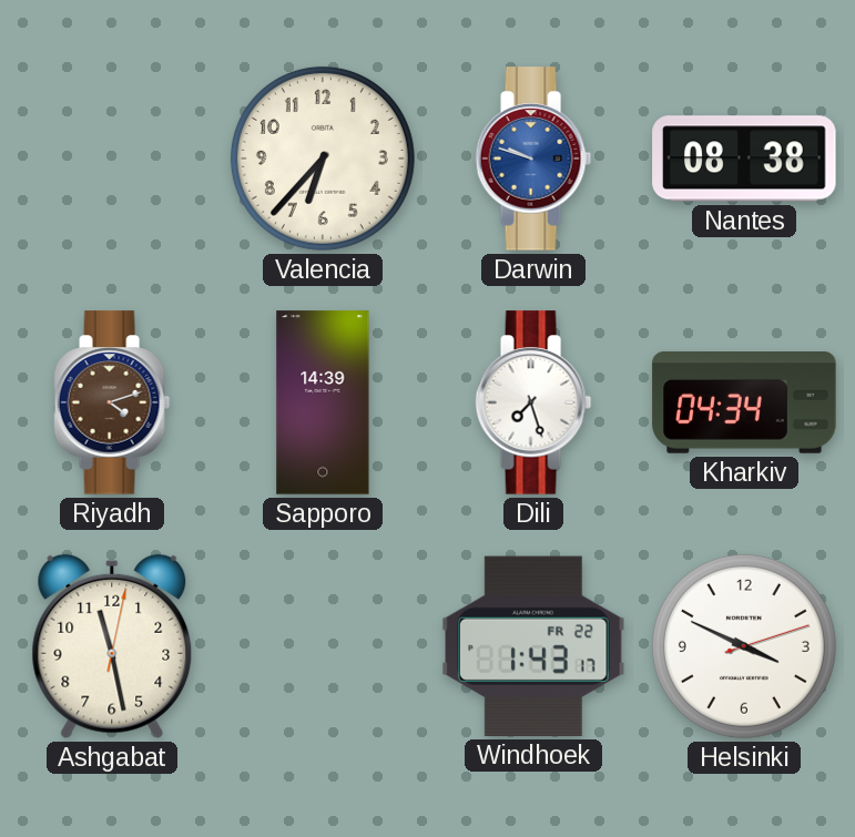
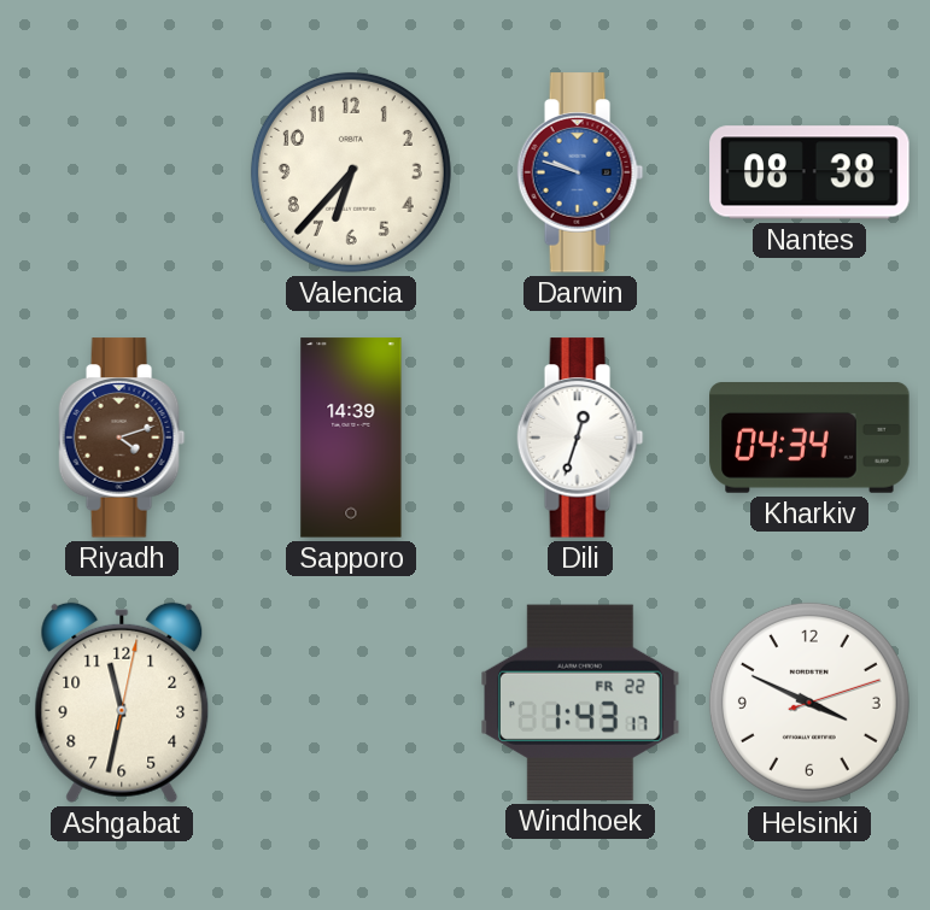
Dili: 7:27 -> 12:33
Ashgabat: 11:28 -> 11:32
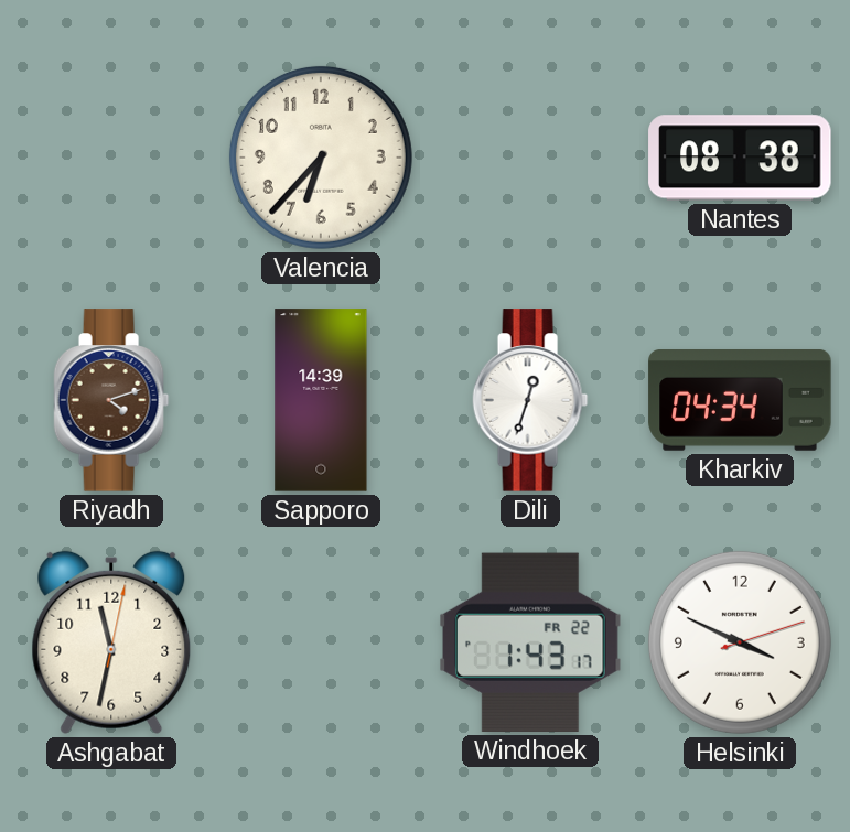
Darwin: 9:48 -> none
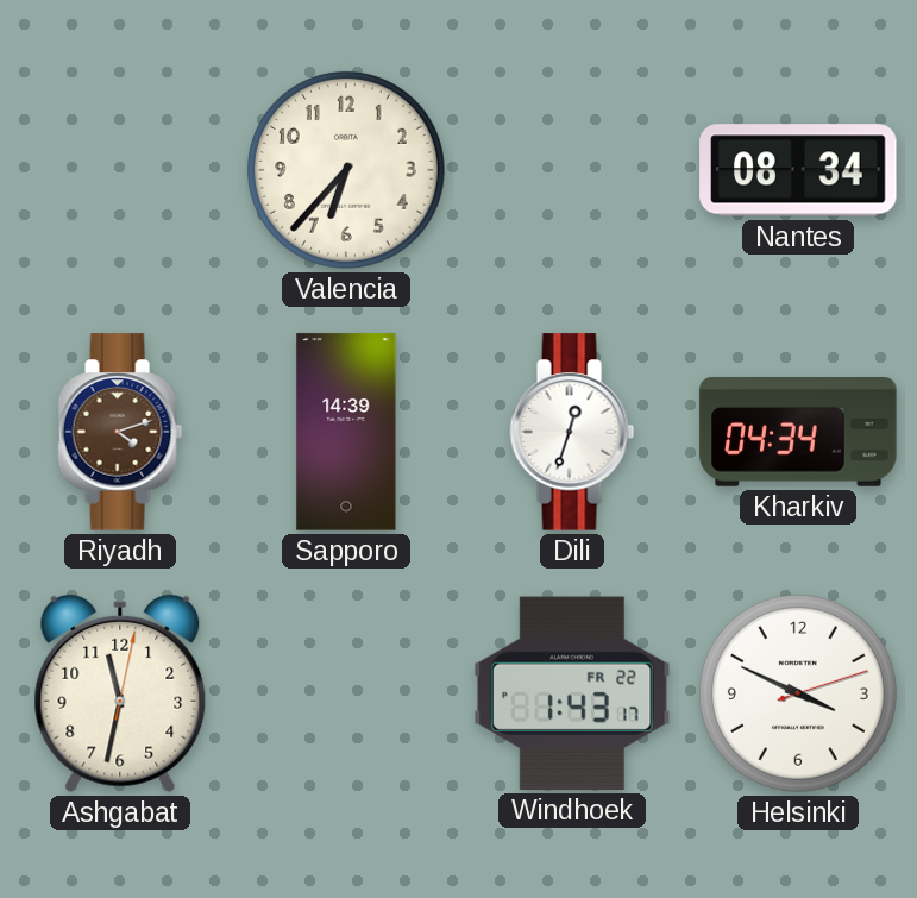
Nantes: 08:38 -> 08:34
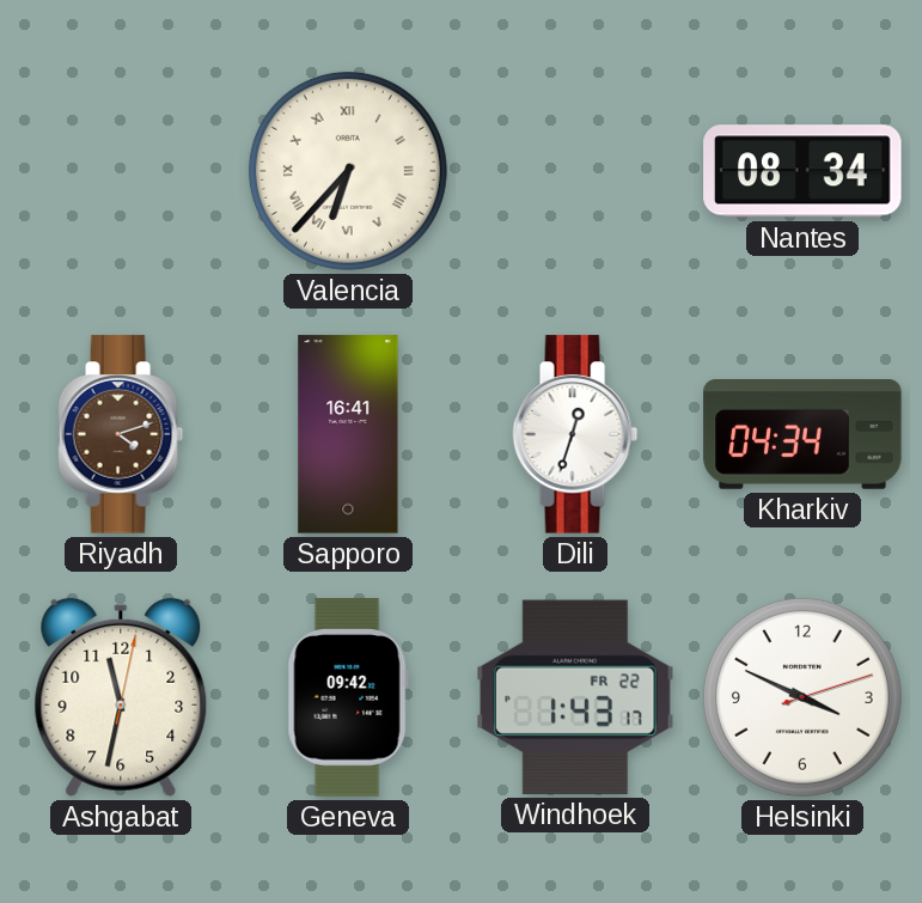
Valencia numerals: Arabic -> Roman
Sapporo: 14:39 -> 16:41
Geneva: none -> 09:42
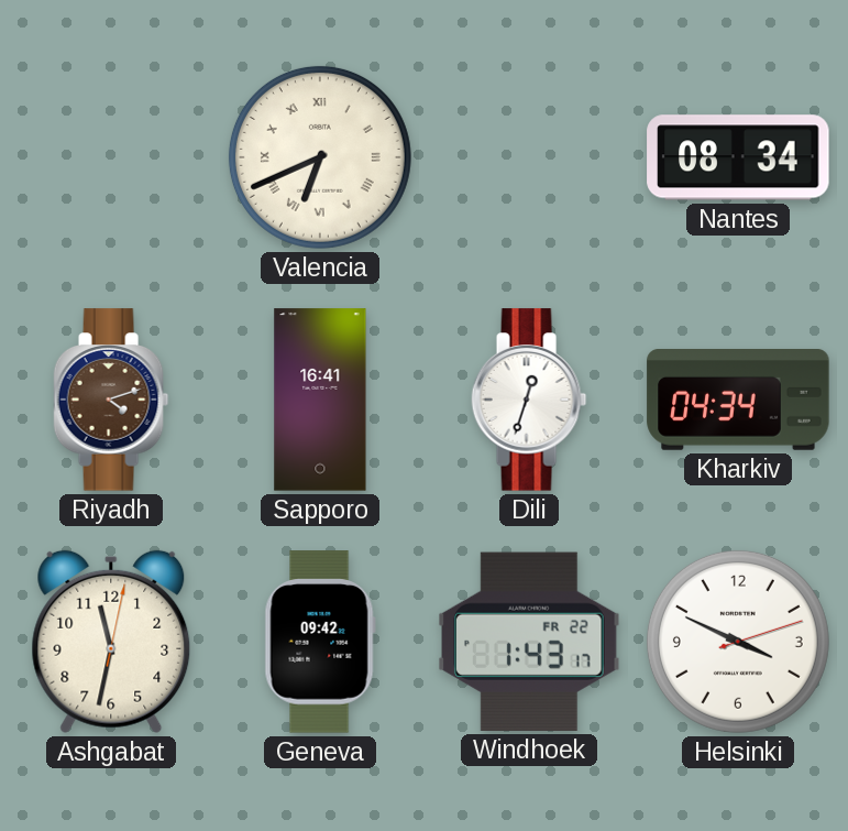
Valencia: 6:37 -> 6:41
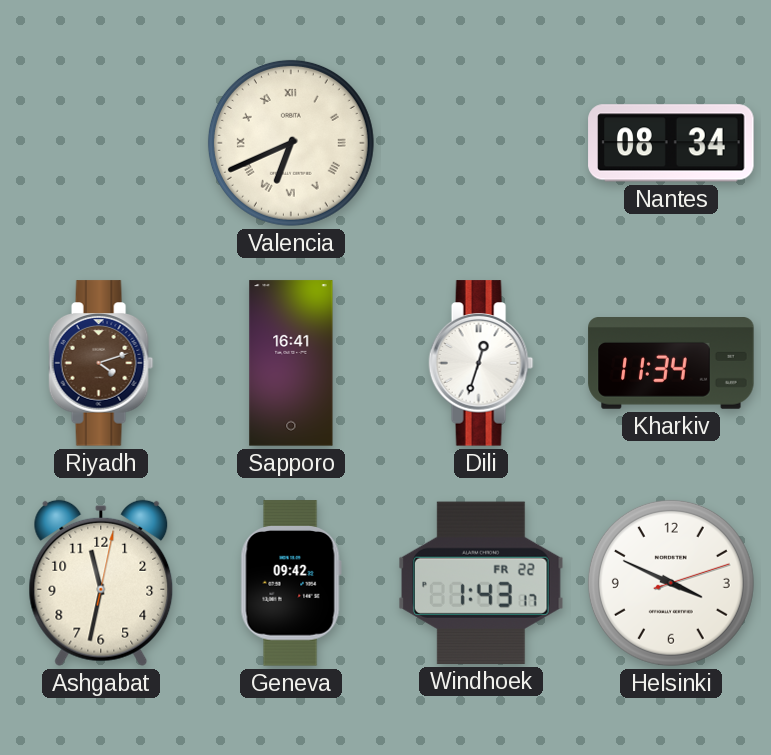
Kharkiv: 04:34 -> 11:34
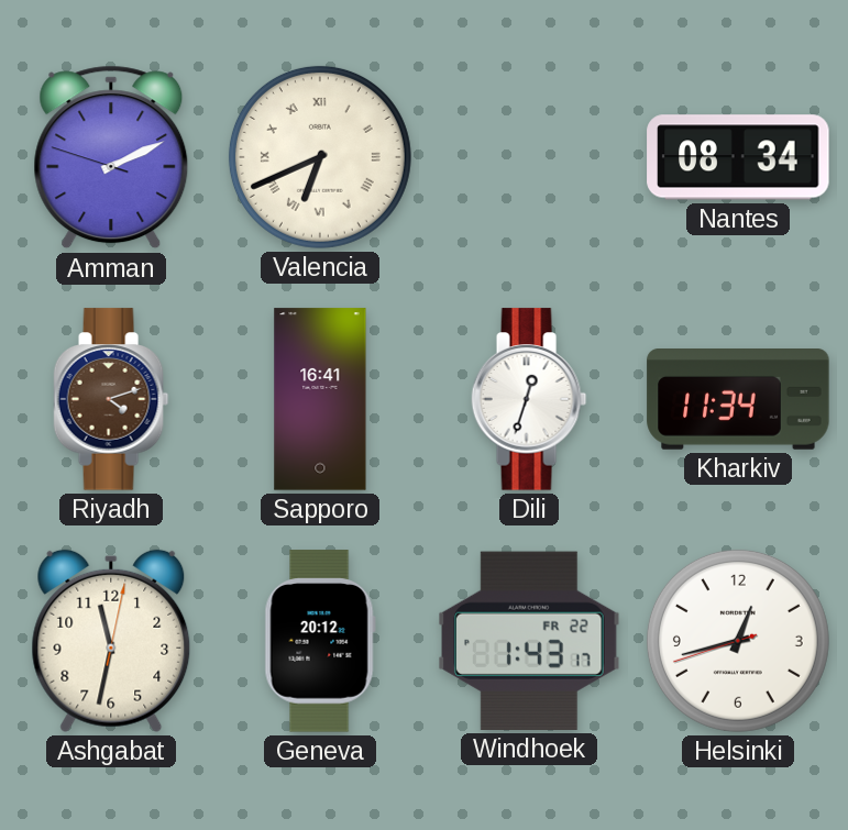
Amman: none -> 2:10
Geneva: 09:42 -> 20:12
Helsinki: 3:49 -> 12:42
